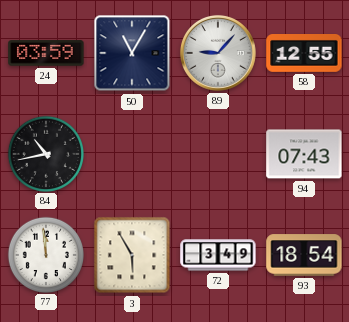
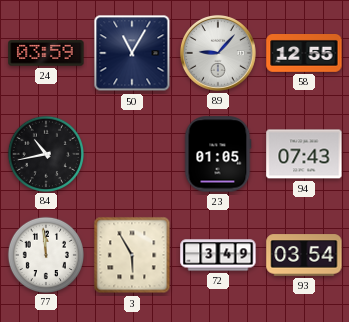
23: none -> 01:05
93: 18:54 -> 03:54
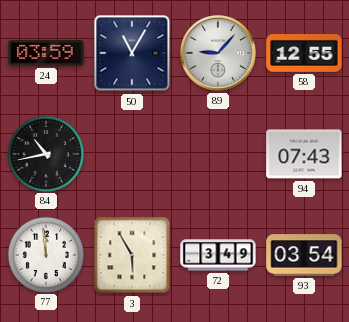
23: 01:05 -> none
